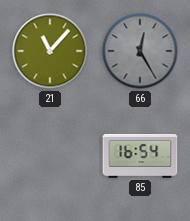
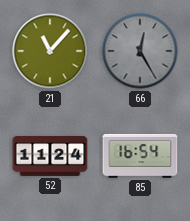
52: none -> 11:24
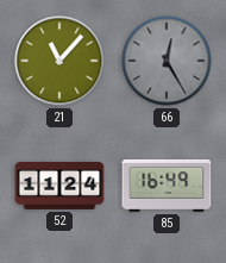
85: 16:54 -> 16:49
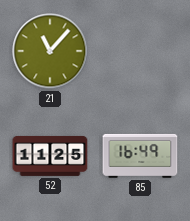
66: 12:25 -> none
52: 11:24 -> 11:25
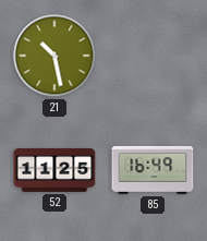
21: 11:07 -> 10:28
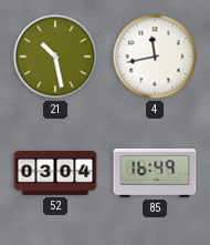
4: none -> 11:43
52: 11:25 -> 03:04
